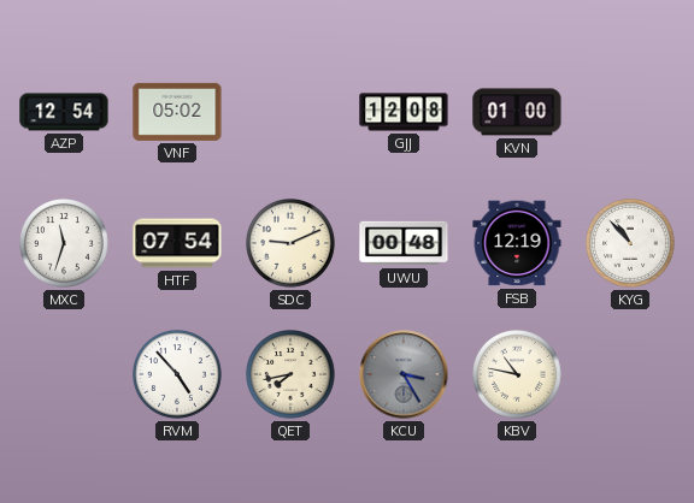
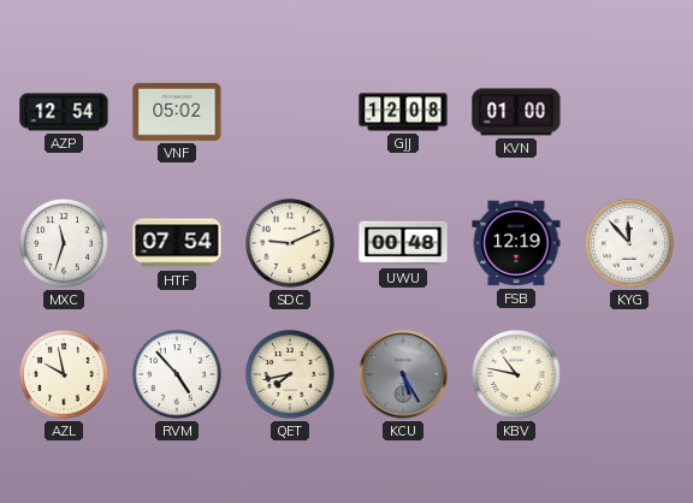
KYG: 10:53 -> 11:53
AZL: none -> 9:58
KCU: 3:25 -> 5:25
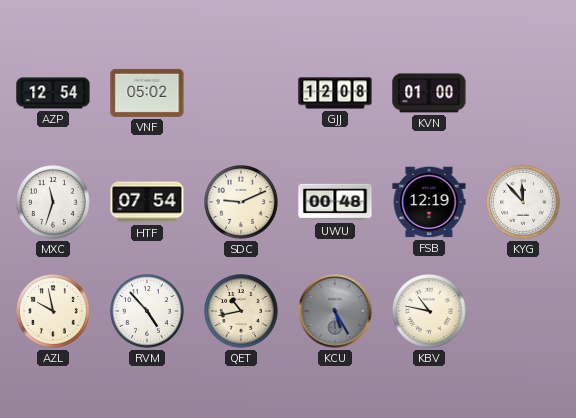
QET: 7:43 -> 10:43
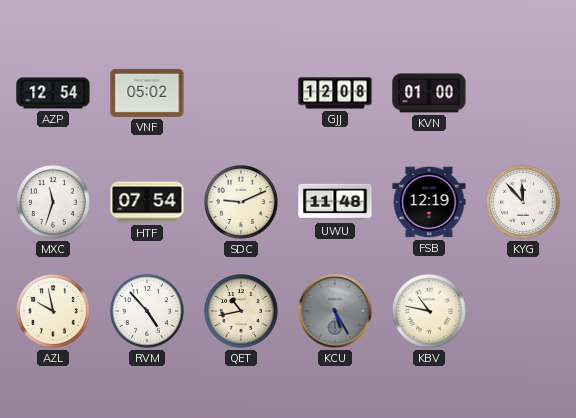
UWU: 00:48 -> 11:48
